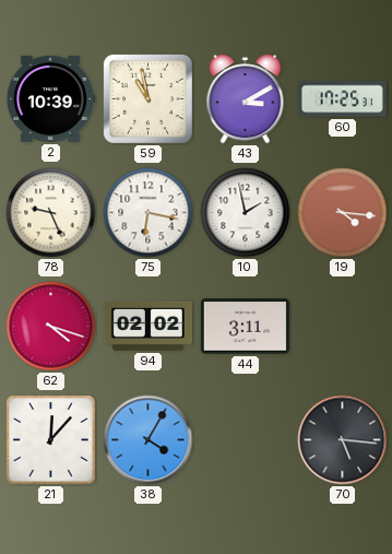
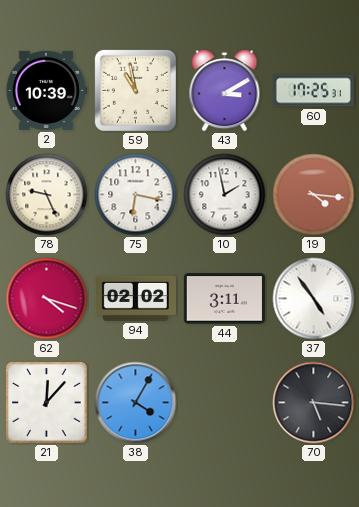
37: none -> 4:54
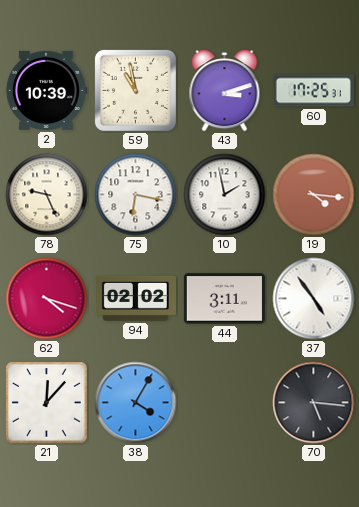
43: 3:10 -> 3:12
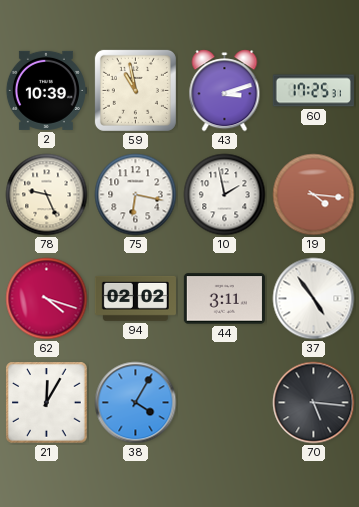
21: 12:07 -> 12:05
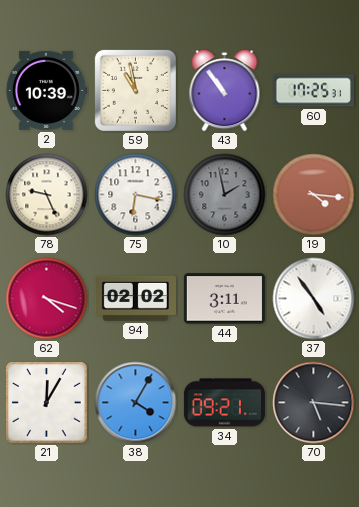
43: 3:12 -> 10:54
10 dial: white -> grey
34: none -> 09:21
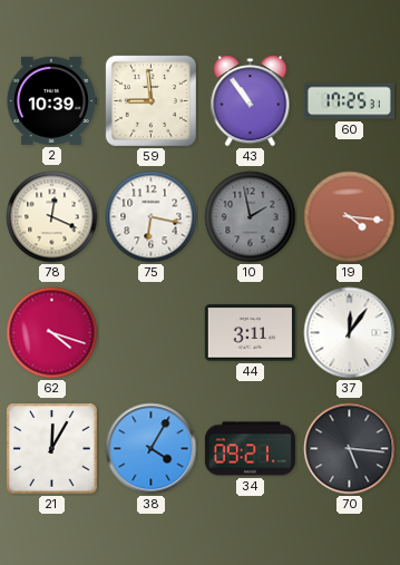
59: 10:58 -> 8:59
78: 9:26 -> 12:19
94: 02:02 -> none
37: 4:54 -> 12:06
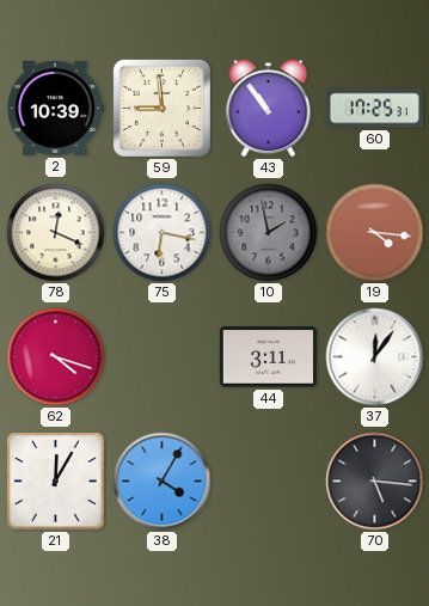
34: 09:21 -> none
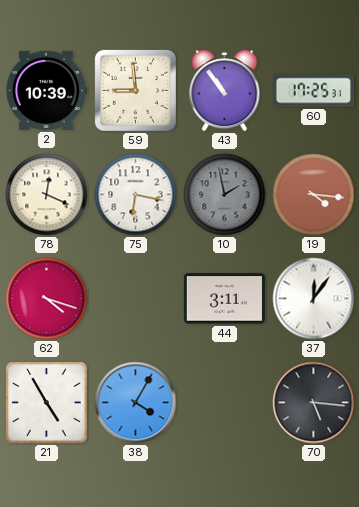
21: 12:05 -> 4:55
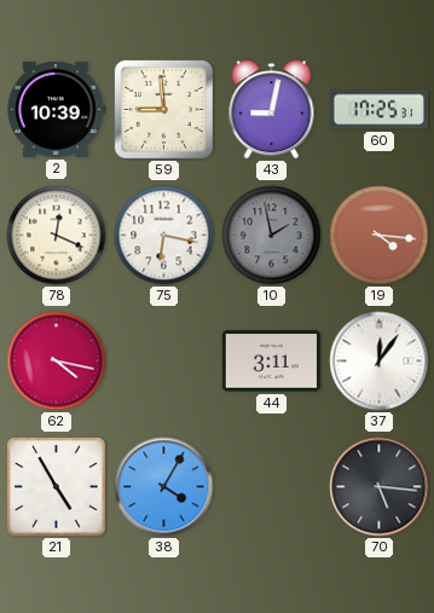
43: 10:54 -> 9:02
62: 4:18 -> 4:17
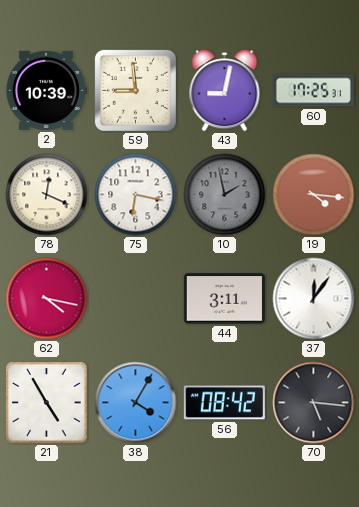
56: none -> 08:42
